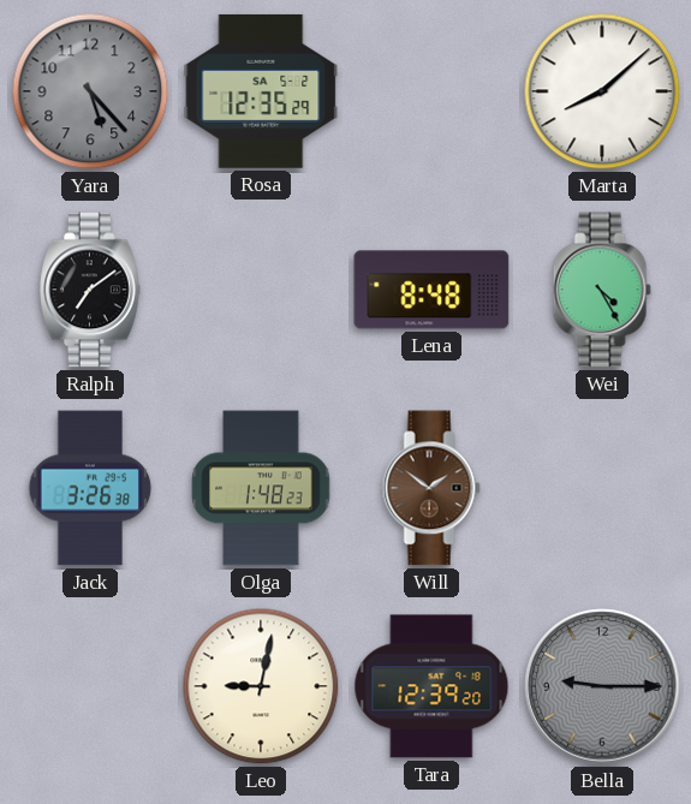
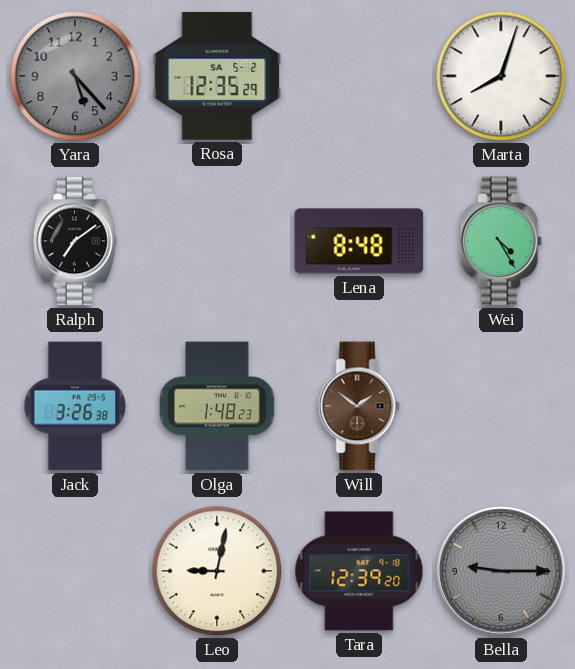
Marta: 8:08 -> 8:03
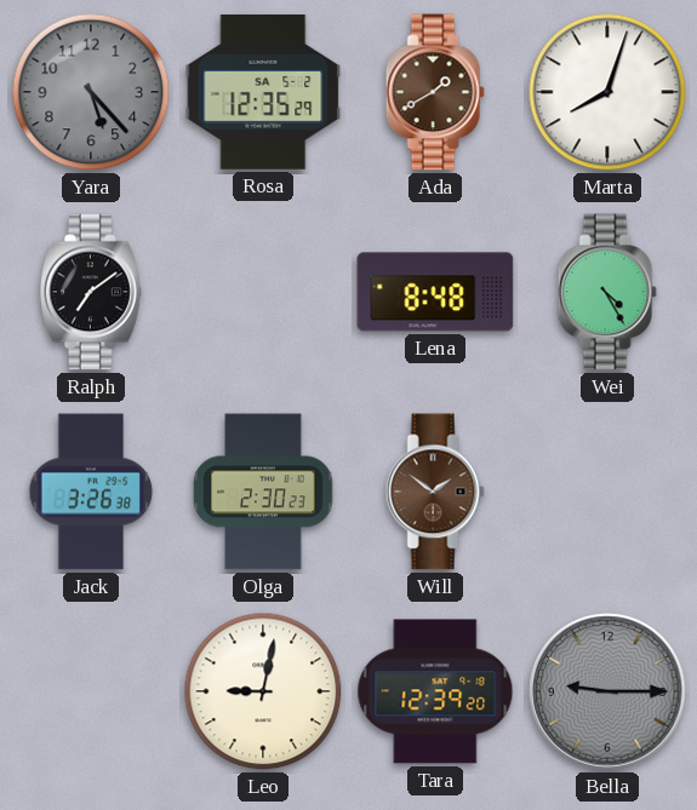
Ada: none -> 1:40
Olga: 1:48 -> 2:30
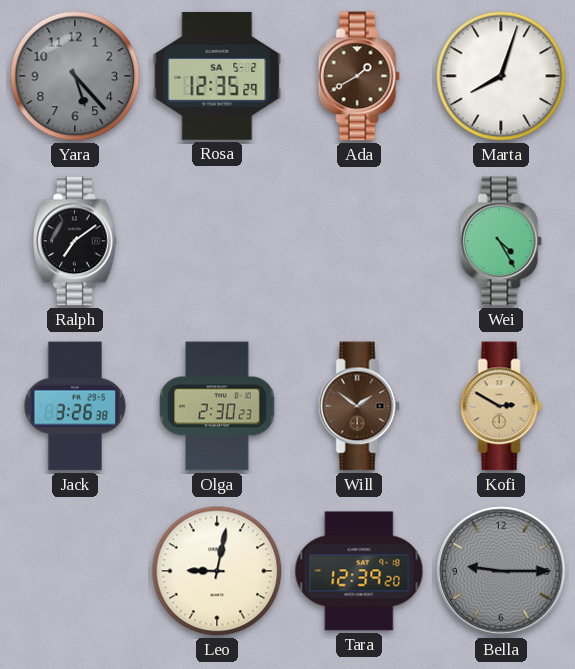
Lena: 8:48 -> none
Kofi: none -> 2:50
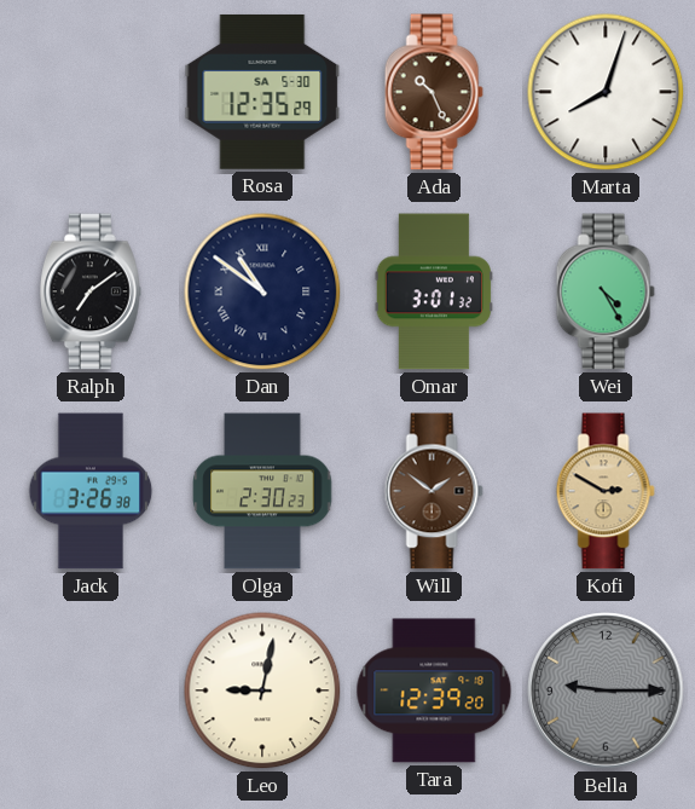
Yara: 5:23 -> none
Rosa date: SA 5-2 -> SA 5-30
Ada: 1:40 -> 10:26
Dan: none -> 10:51
Omar: none -> 3:01
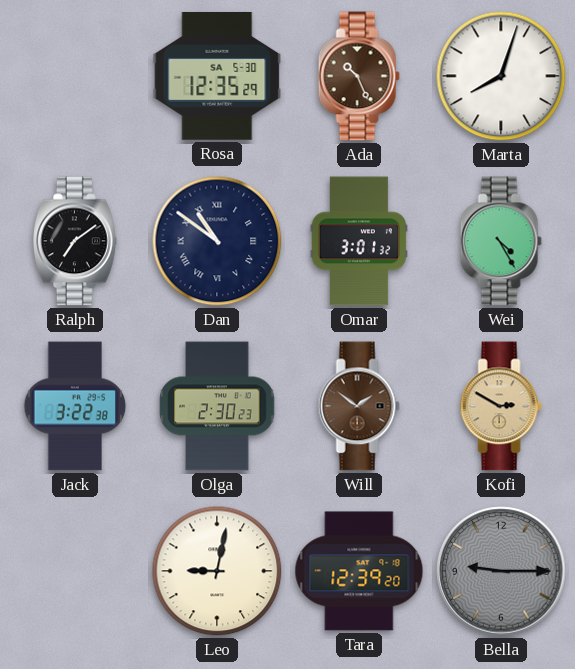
Jack: 3:26 -> 3:22
